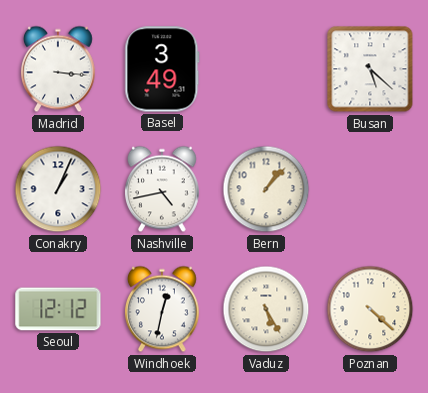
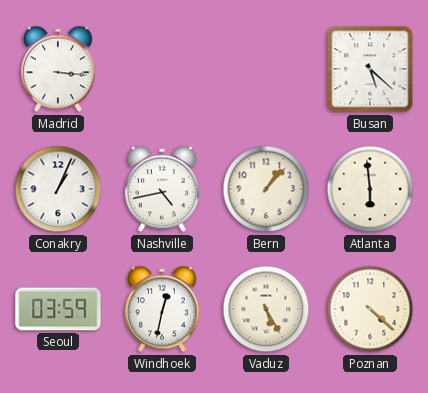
Basel: 3:49 -> none
Atlanta: none -> 5:59
Seoul: 12:12 -> 03:59
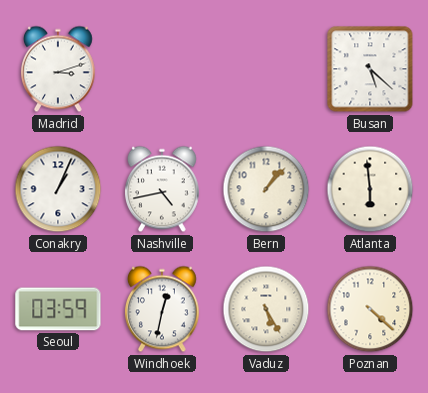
Madrid: 3:16 -> 3:12
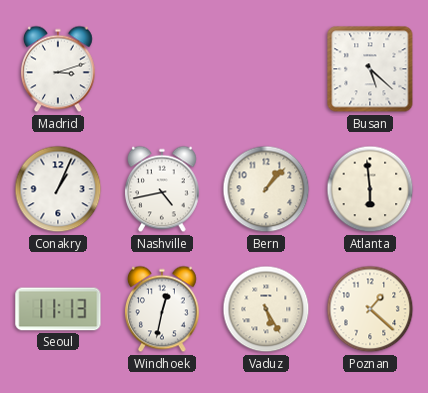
Seoul: 03:59 -> 11:13
Poznan: 4:22 -> 1:22
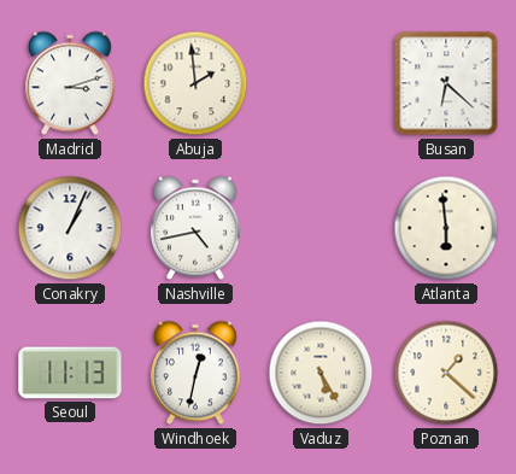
Abuja: none -> 1:59
Busan: 5:22 -> 6:22
Bern: 1:07 -> none
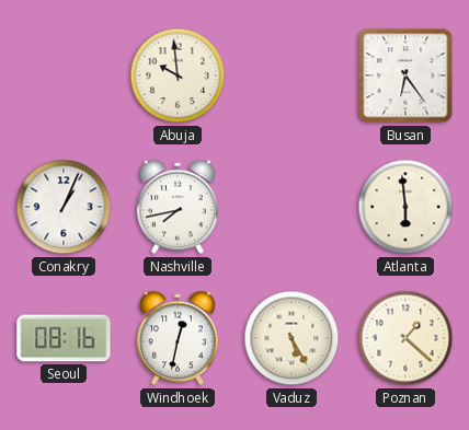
Madrid: 3:12 -> none
Abuja: 1:59 -> 9:59
Busan: 6:22 -> 6:24
Nashville: 4:43 -> 7:43
Seoul: 11:13 -> 08:16
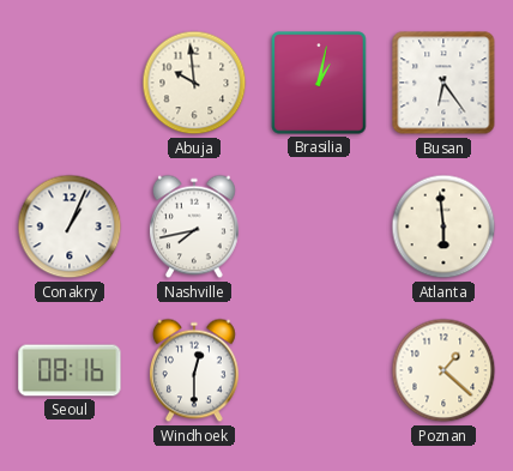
Brasilia: none -> 1:02
Windhoek: 12:32 -> 12:30
Vaduz: 5:25 -> none
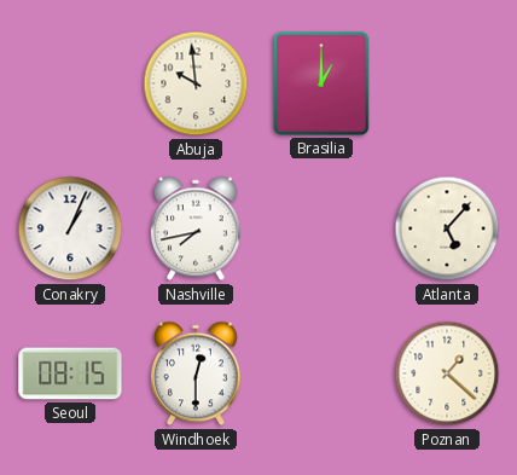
Brasilia: 1:02 -> 1:00
Busan: 6:24 -> none
Atlanta: 5:59 -> 5:07
Seoul: 08:16 -> 08:15
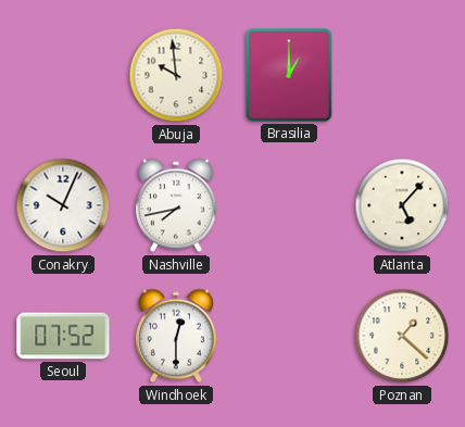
Conakry: 1:04 -> 10:04
Seoul: 08:15 -> 07:52
